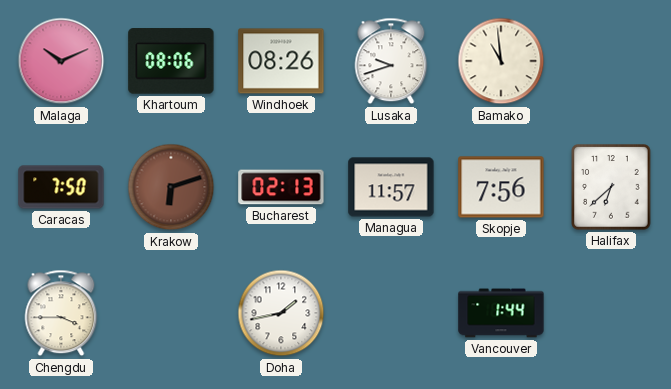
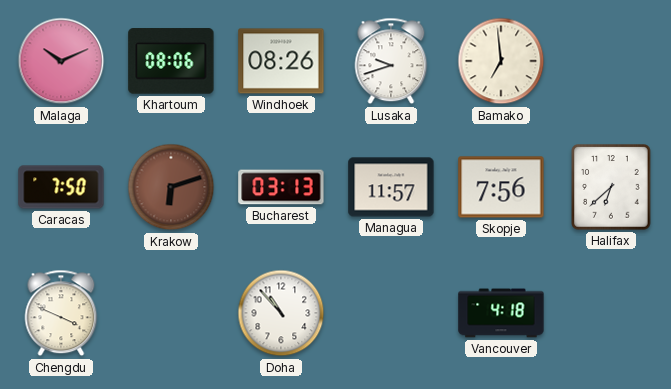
Bamako: 10:59 -> 6:59
Bucharest: 02:13 -> 03:13
Chengdu: 3:45 -> 3:49
Doha: 1:43 -> 10:53
Vancouver: 1:44 -> 4:18
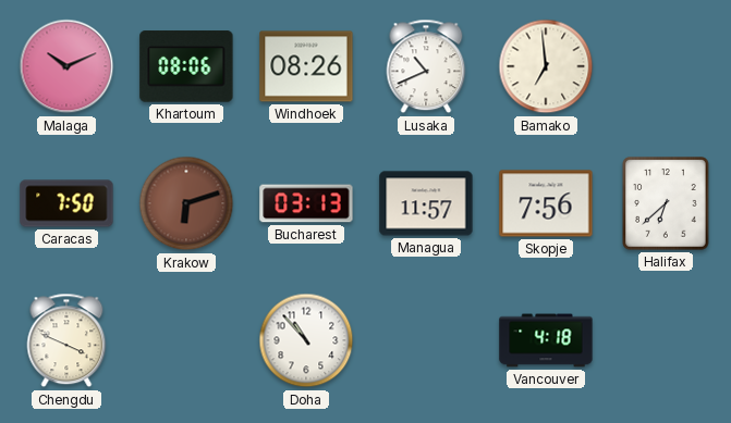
Lusaka: 9:42 -> 10:41
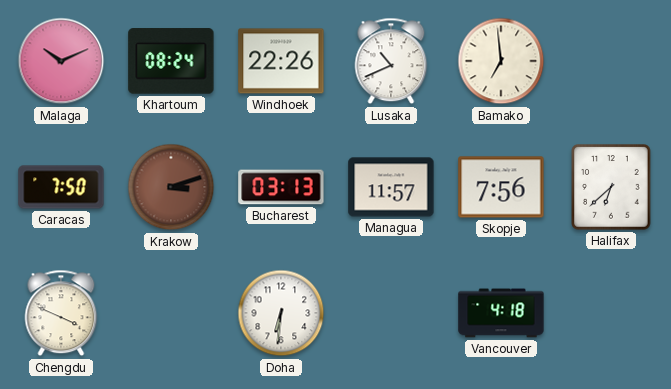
Khartoum: 08:06 -> 08:24
Windhoek: 08:26 -> 22:26
Krakow: 6:12 -> 3:12
Doha: 10:53 -> 6:31
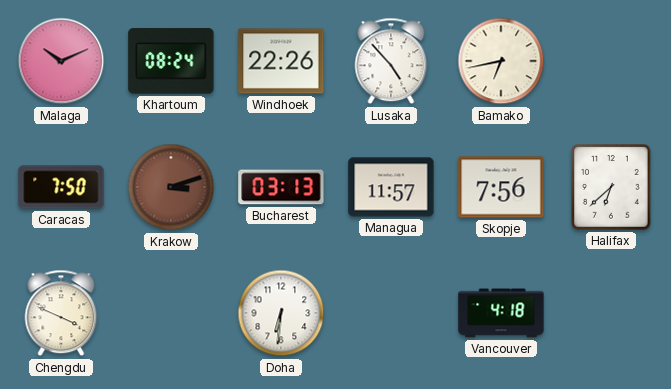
Lusaka: 10:41 -> 4:53
Bamako: 6:59 -> 6:43
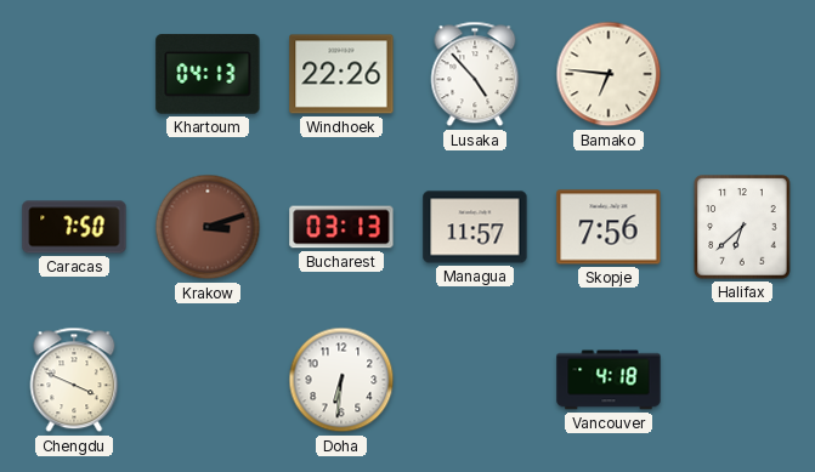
Malaga: 10:11 -> none
Khartoum: 08:24 -> 04:13
Bamako: 6:43 -> 6:46
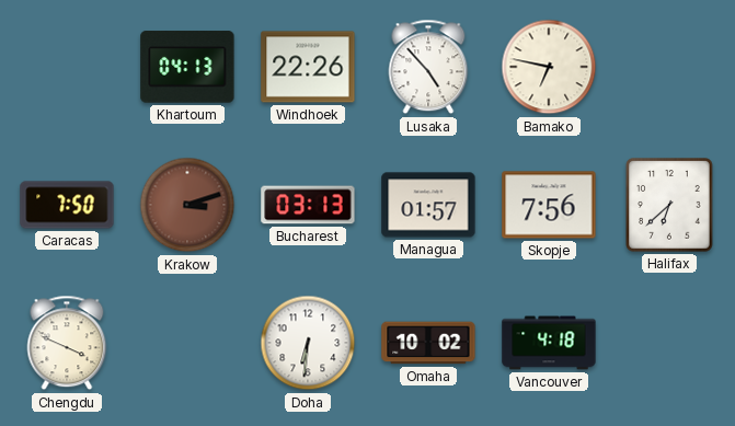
Bamako: 6:46 -> 6:47
Managua: 11:57 -> 01:57
Omaha: none -> 10:02
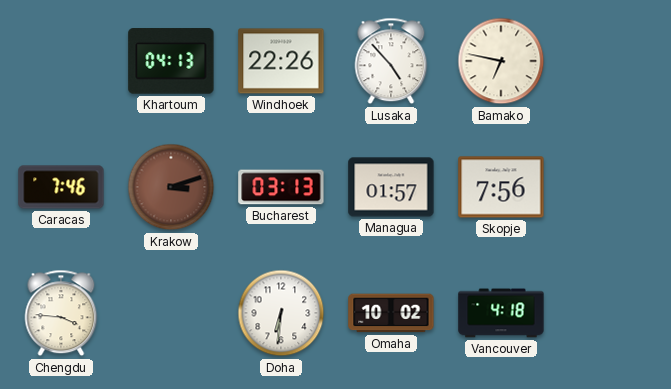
Caracas: 7:50 -> 7:46
Halifax: 6:38 -> none
Chengdu: 3:49 -> 3:46
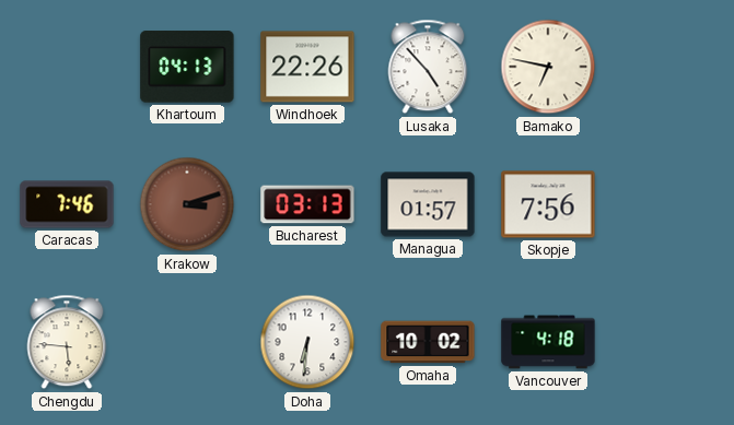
Chengdu: 3:46 -> 5:46
